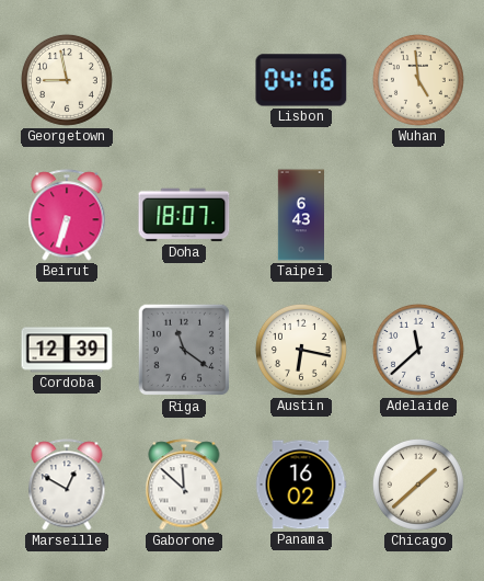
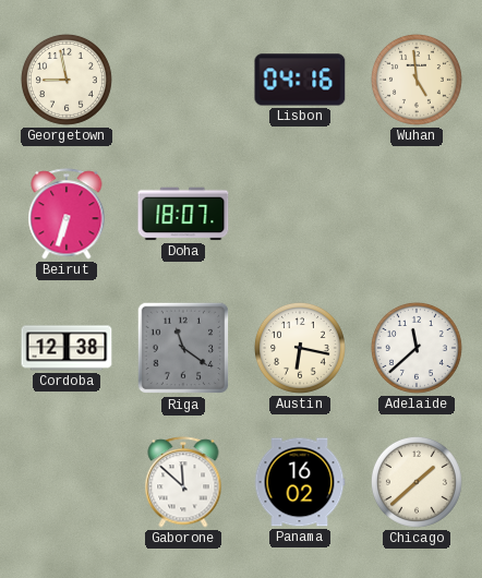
Taipei: 6:43 -> none
Cordoba: 12:39 -> 12:38
Marseille: 12:50 -> none
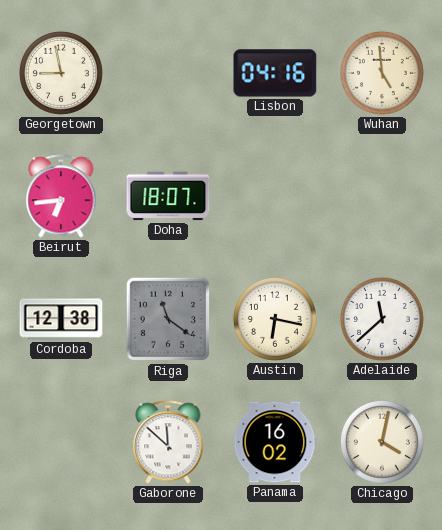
Beirut: 6:33 -> 6:44
Chicago: 1:38 -> 4:02
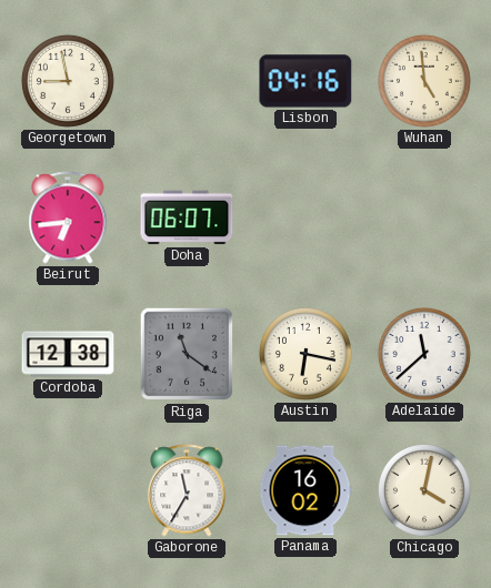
Doha: 18:07 -> 06:07
Gaborone: 11:52 -> 11:35
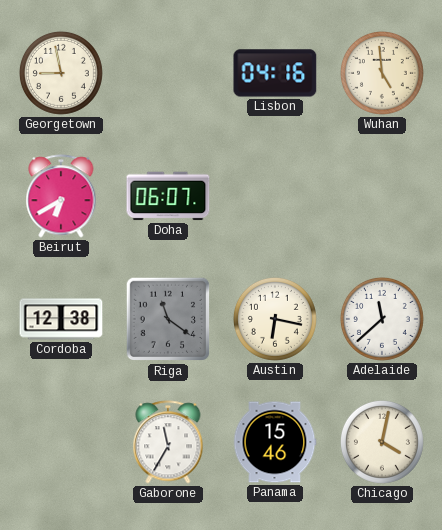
Beirut: 6:44 -> 6:40
Panama: 16:02 -> 15:46
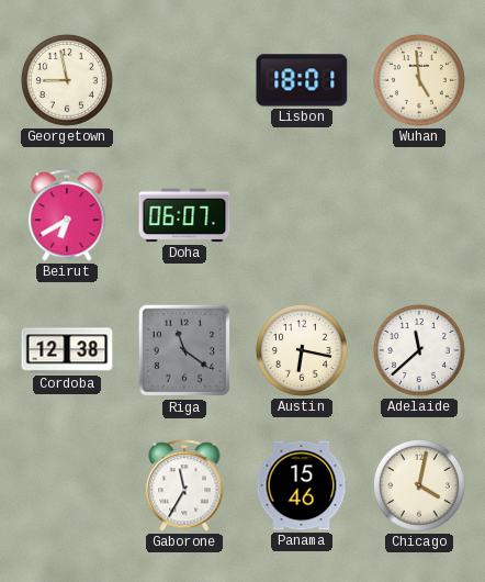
Lisbon: 04:16 -> 18:01
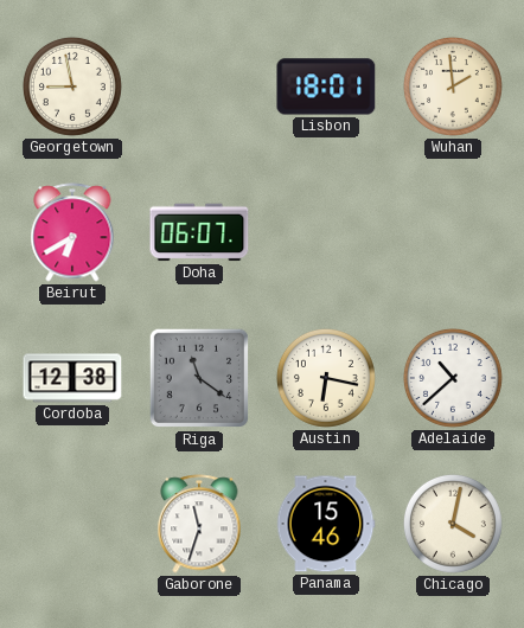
Wuhan: 4:59 -> 1:59
Adelaide: 11:38 -> 10:38
Gaborone: 11:35 -> 11:33
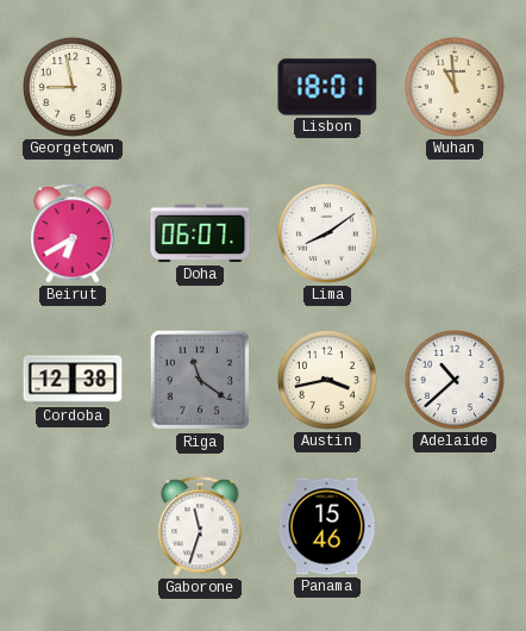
Wuhan: 1:59 -> 10:59
Lima: none -> 8:09
Austin: 6:17 -> 3:43
Chicago: 4:02 -> none
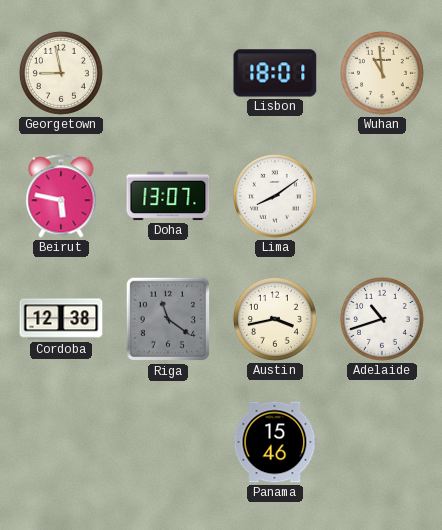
Beirut: 6:40 -> 5:47
Doha: 06:07 -> 13:07
Adelaide: 10:38 -> 10:42
Gaborone: 11:33 -> none
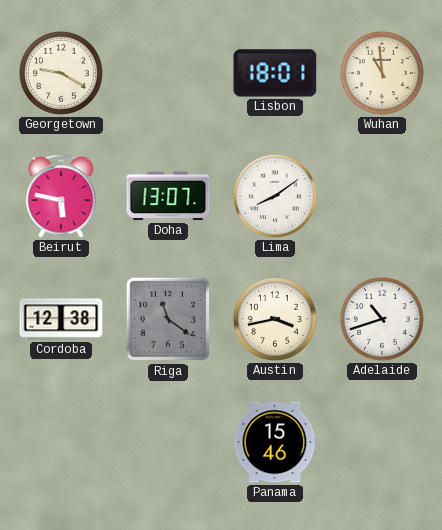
Georgetown: 8:58 -> 9:20
